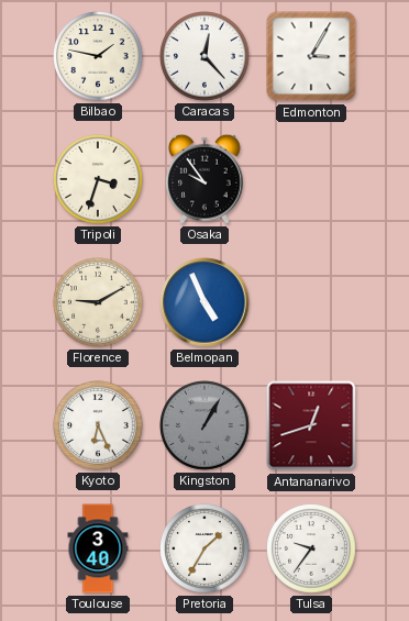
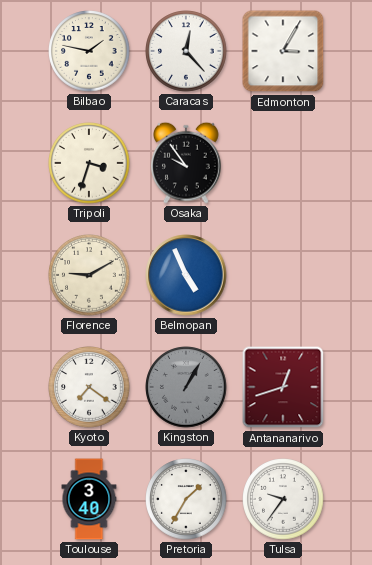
Kyoto: 6:26 -> 7:21
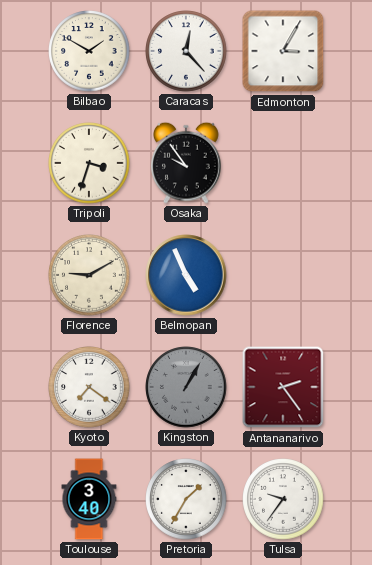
Bilbao: 1:47 -> 1:50
Antananarivo: 12:42 -> 2:24
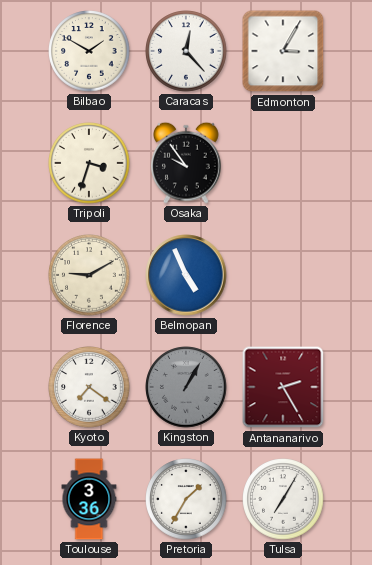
Antananarivo: 2:24 -> 2:25
Toulouse: 3:40 -> 3:36
Tulsa: 9:36 -> 7:05
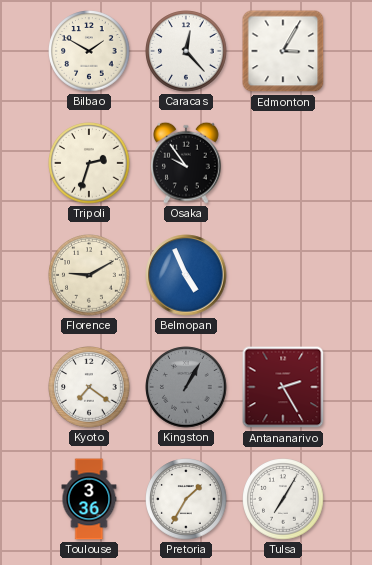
Tripoli: 3:33 -> 2:33
